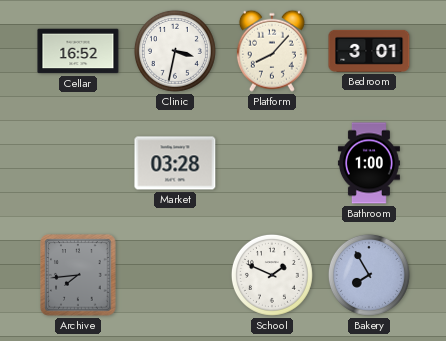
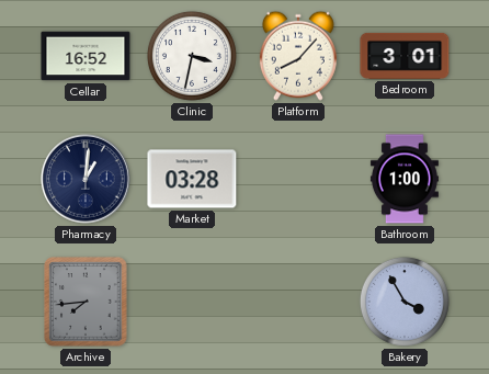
Pharmacy: none -> 1:01
School: 1:49 -> none
Bakery: 7:55 -> 3:55
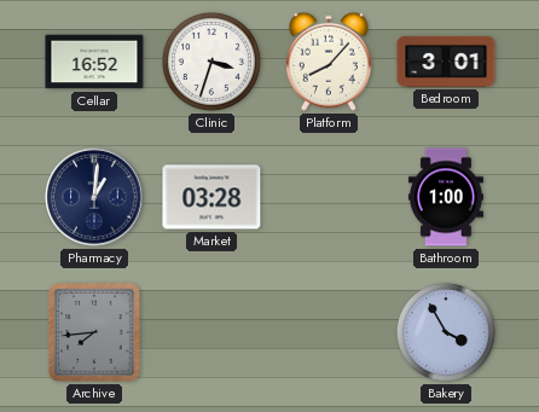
Clinic: 3:32 -> 3:33
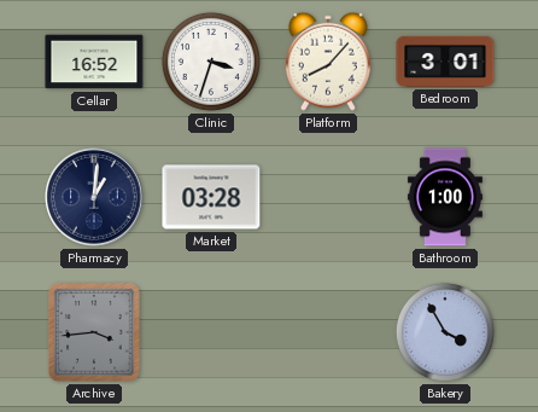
Archive: 7:44 -> 3:44
